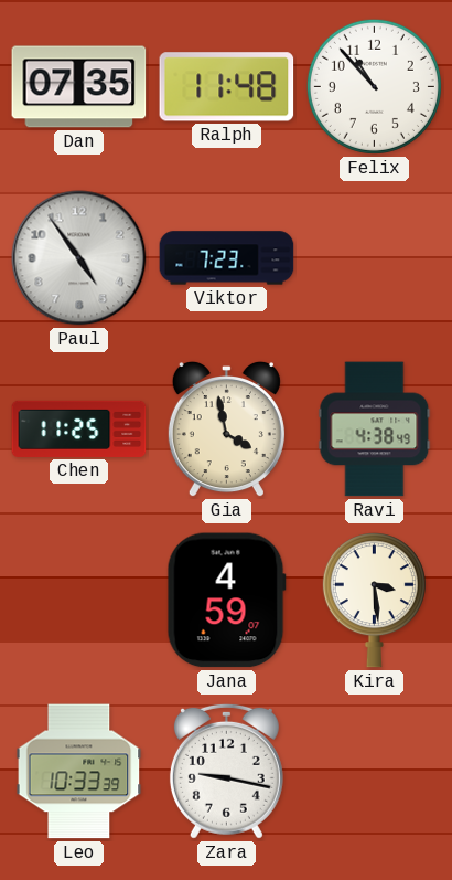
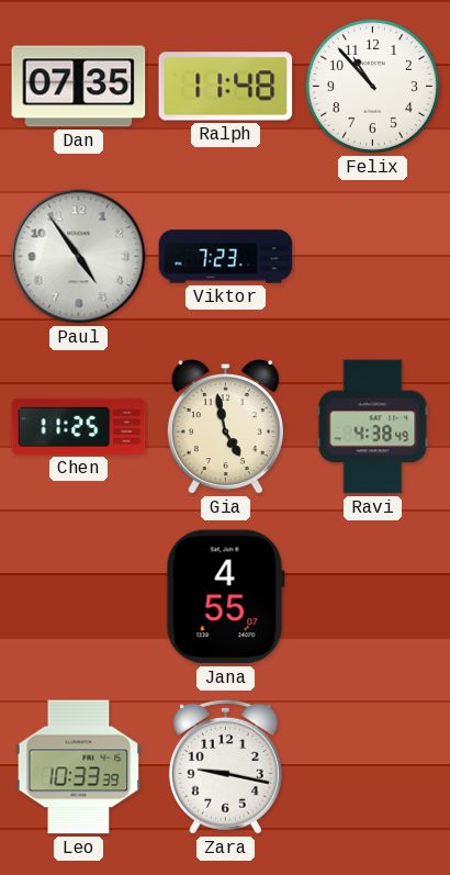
Gia: 3:58 -> 4:58
Jana: 4:59 -> 4:55
Kira: 3:29 -> none
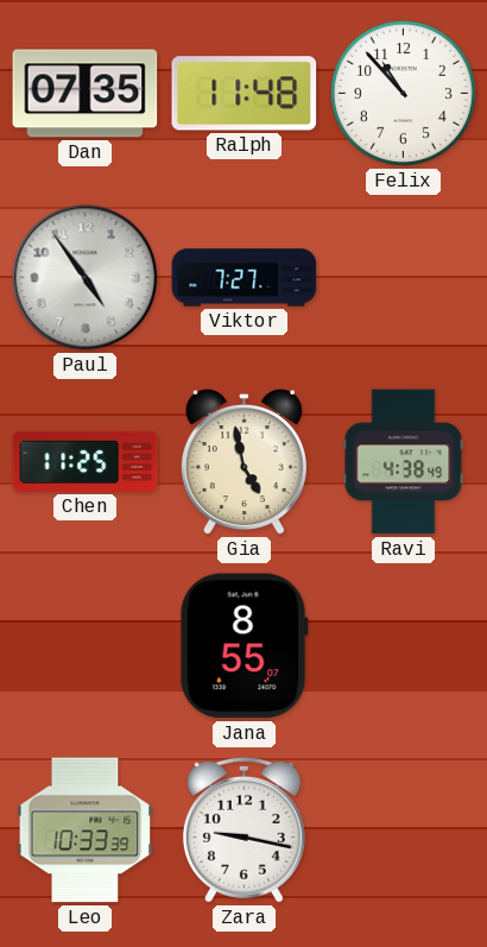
Viktor: 7:23 -> 7:27
Jana: 4:55 -> 8:55
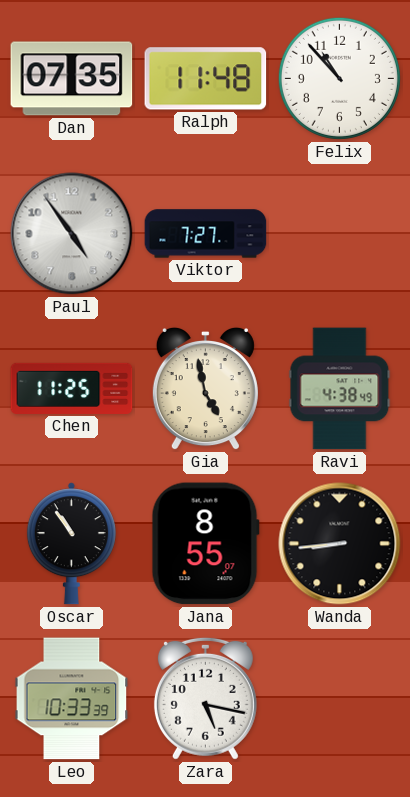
Oscar: none -> 10:54
Wanda: none -> 8:44
Zara: 9:17 -> 5:17
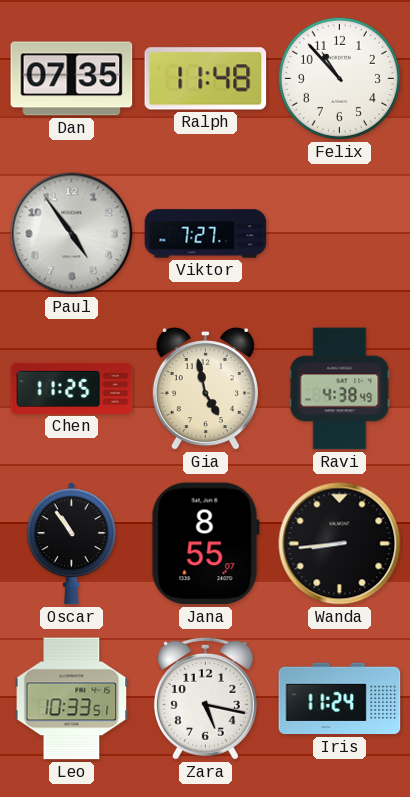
Leo: 10:33:39 -> 10:33:51
Iris: none -> 11:24
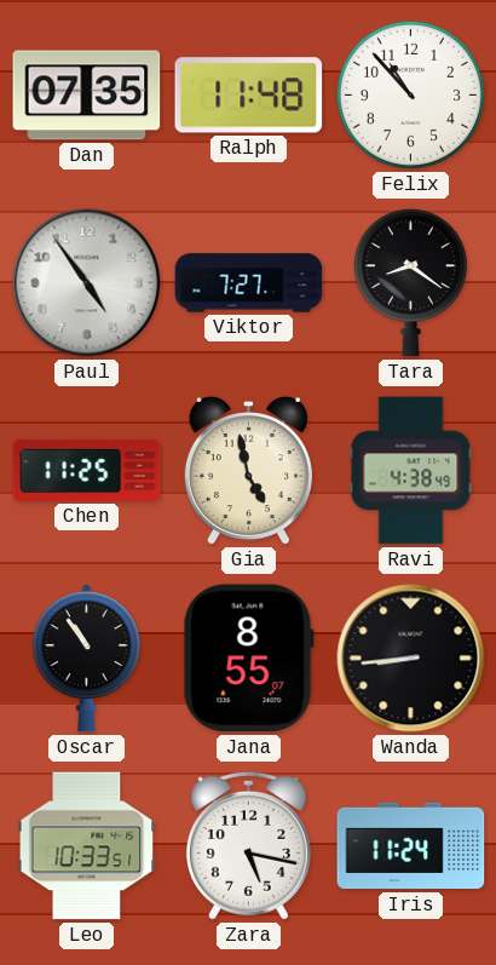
Tara: none -> 8:21
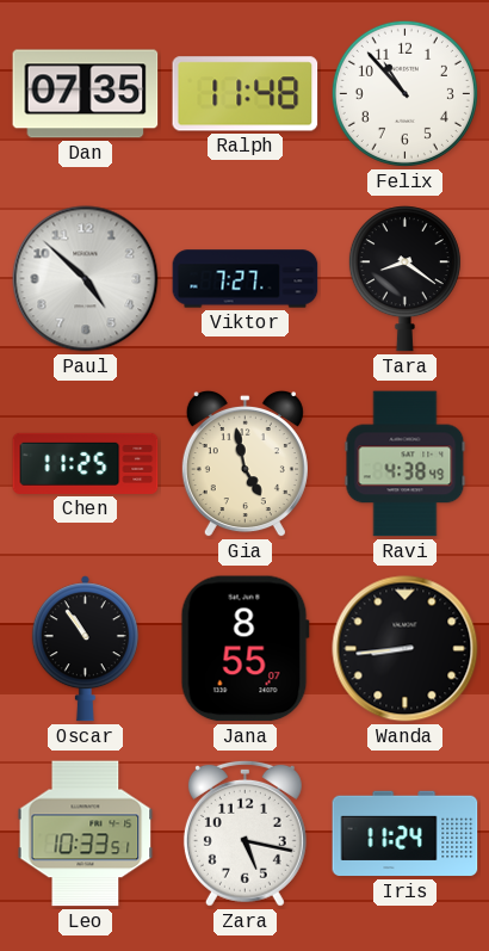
Paul: 4:54 -> 4:52
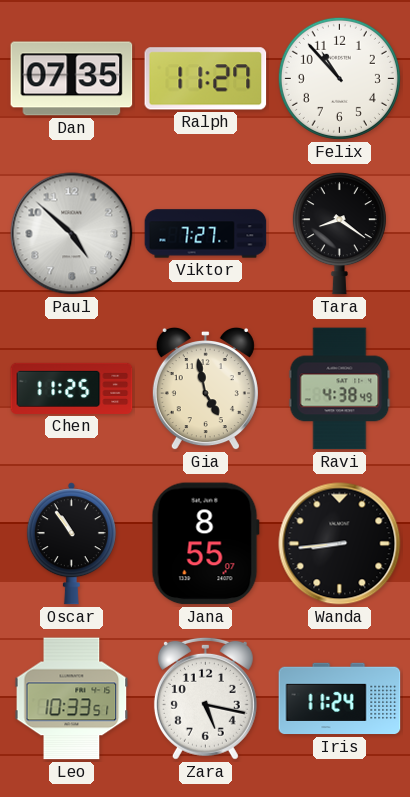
Ralph: 11:48 -> 11:27
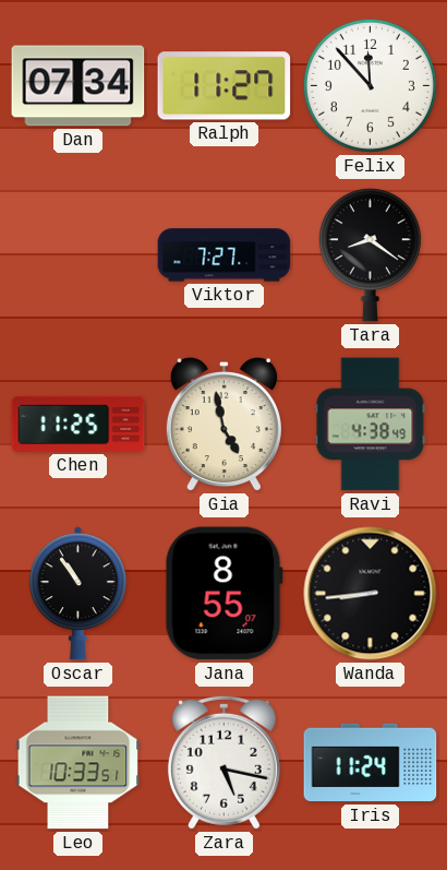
Dan: 07:35 -> 07:34
Felix: 10:53 -> 11:53
Paul: 4:52 -> none
